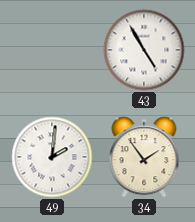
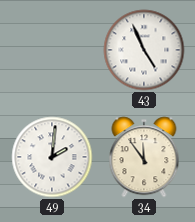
43: 4:55 -> 4:56
34: 1:54 -> 11:54
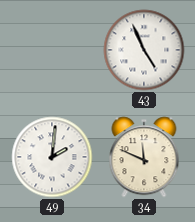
34: 11:54 -> 11:49
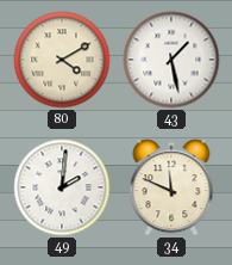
80: none -> 4:10
43: 4:56 -> 1:28
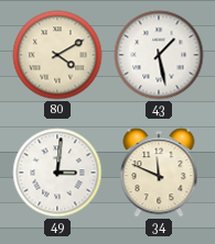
49: 2:01 -> 3:01
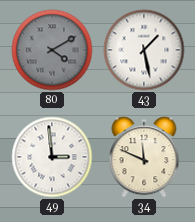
80 dial: cream -> grey
49: 3:01 -> 2:59
